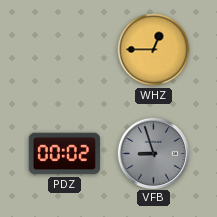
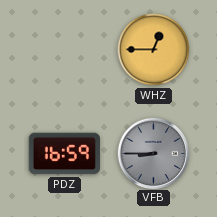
PDZ: 00:02 -> 16:59
VFB: 8:57 -> 8:45
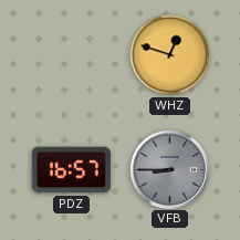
WHZ: 12:45 -> 12:48
PDZ: 16:59 -> 16:57
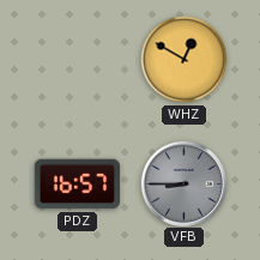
WHZ: 12:48 -> 12:50
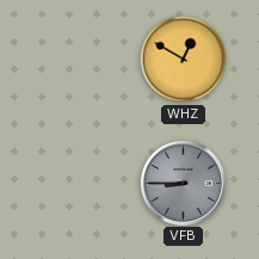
PDZ: 16:57 -> none
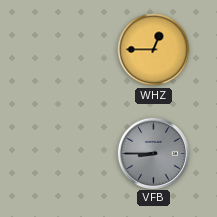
WHZ: 12:50 -> 12:45
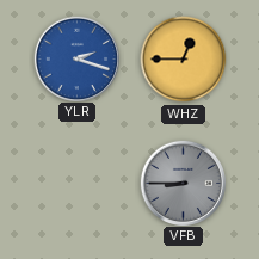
YLR: none -> 2:18
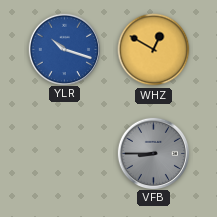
YLR: 2:18 -> 10:18
WHZ: 12:45 -> 12:50
